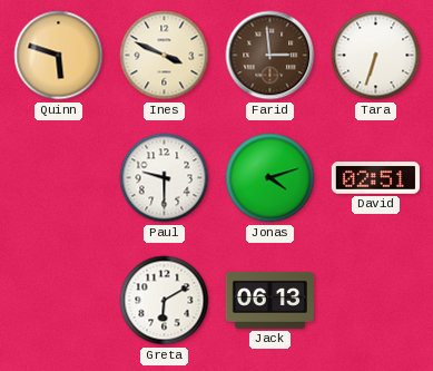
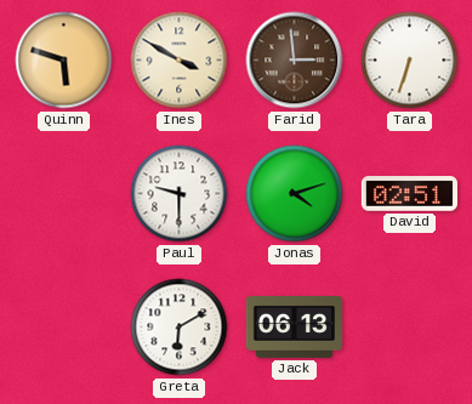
Ines: 3:49 -> 3:50
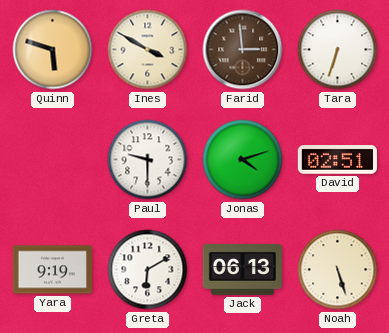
Yara: none -> 9:19
Noah: none -> 5:27
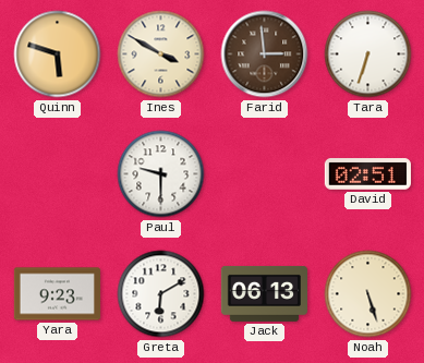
Jonas: 4:12 -> none
Yara: 9:19 -> 9:23
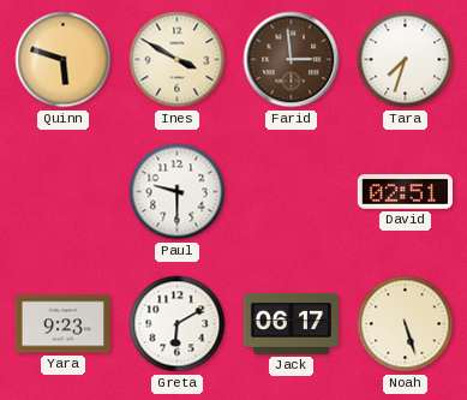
Tara: 6:33 -> 7:33
Jack: 06:13 -> 06:17
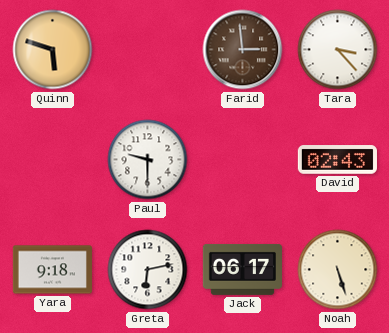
Ines: 3:50 -> none
Tara: 7:33 -> 3:23
David: 02:51 -> 02:43
Yara: 9:23 -> 9:18
Greta: 6:10 -> 6:13
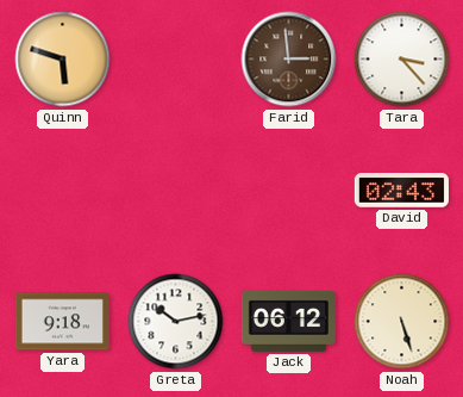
Paul: 9:30 -> none
Greta: 6:13 -> 10:13
Jack: 06:17 -> 06:12
